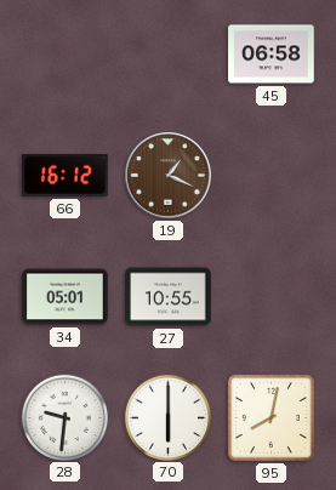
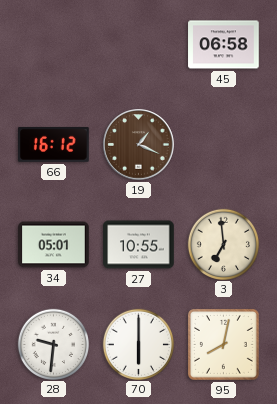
3: none -> 6:59
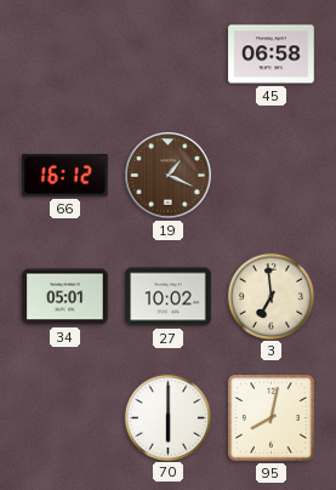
27: 10:55 -> 10:02
28: 9:31 -> none
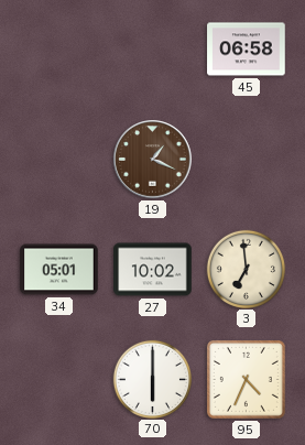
66: 16:12 -> none
95: 8:02 -> 4:34
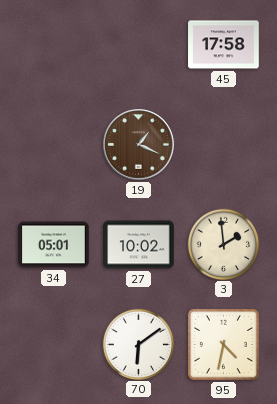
45: 06:58 -> 17:58
3: 6:59 -> 1:59
70: 6:00 -> 6:09
95: 4:34 -> 4:32
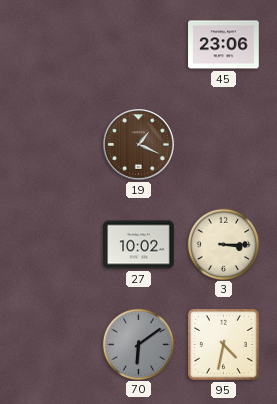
45: 17:58 -> 23:06
34: 05:01 -> none
3: 1:59 -> 3:15
70 dial: white -> grey
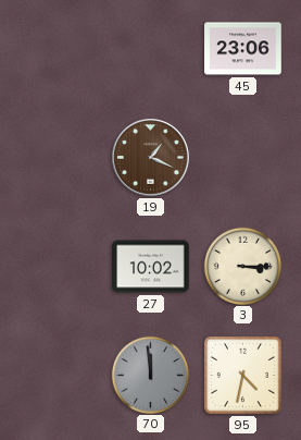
70: 6:09 -> 11:59
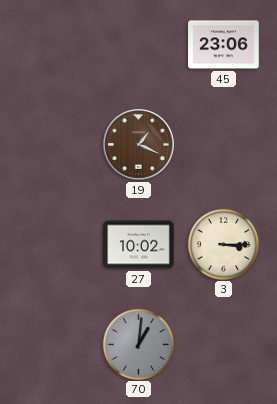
70: 11:59 -> 1:01
95: 4:32 -> none
